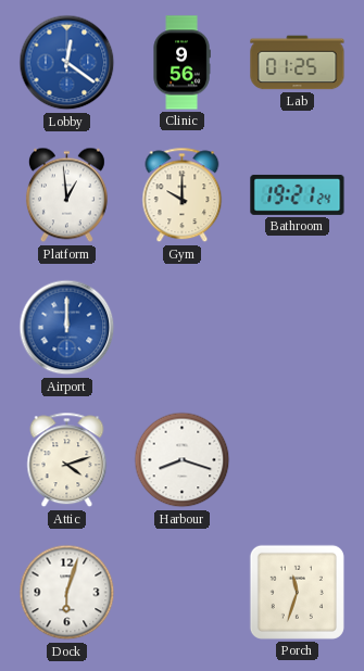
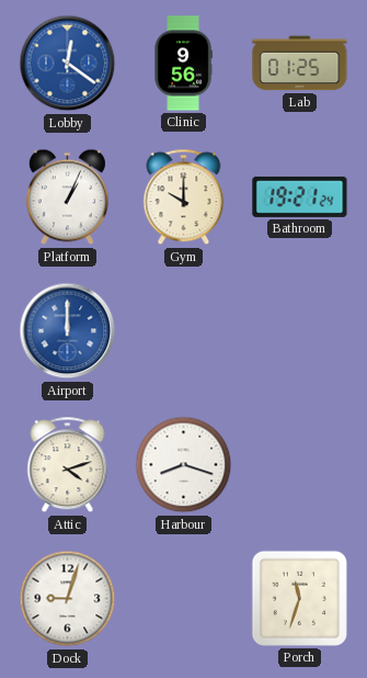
Platform: 12:59 -> 1:04
Dock: 6:03 -> 9:03
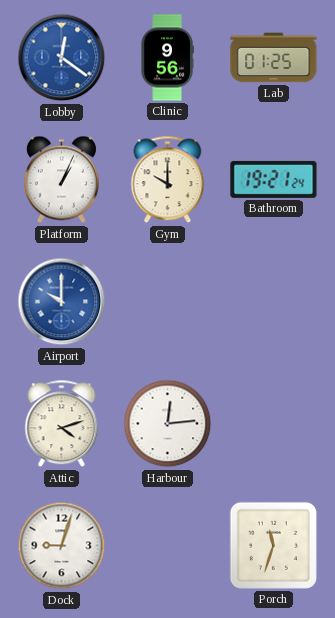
Airport: 12:00 -> 10:00
Harbour: 8:18 -> 12:14
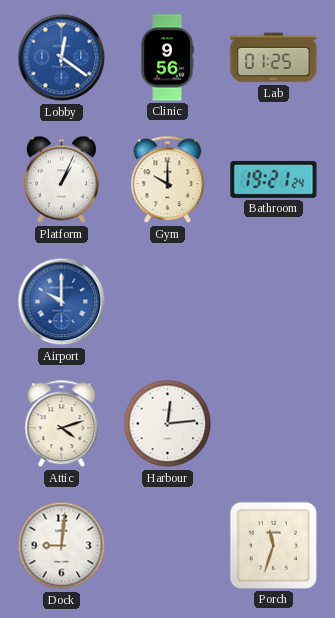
Dock: 9:03 -> 9:01
